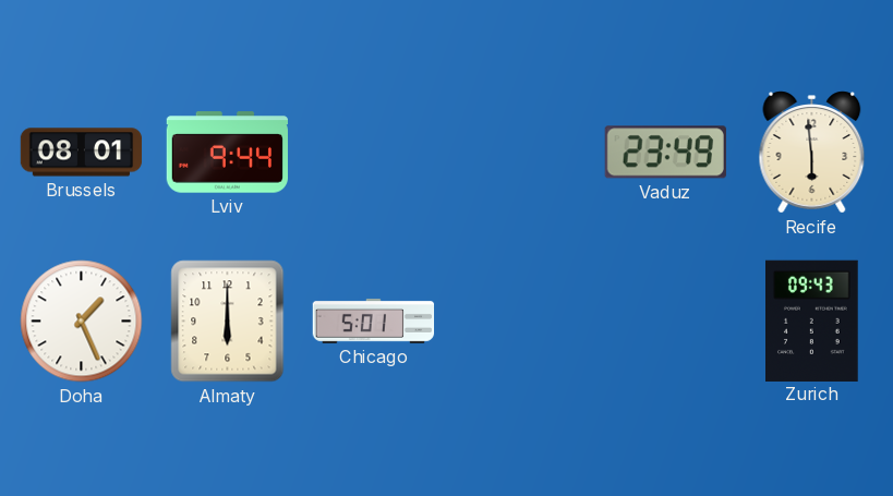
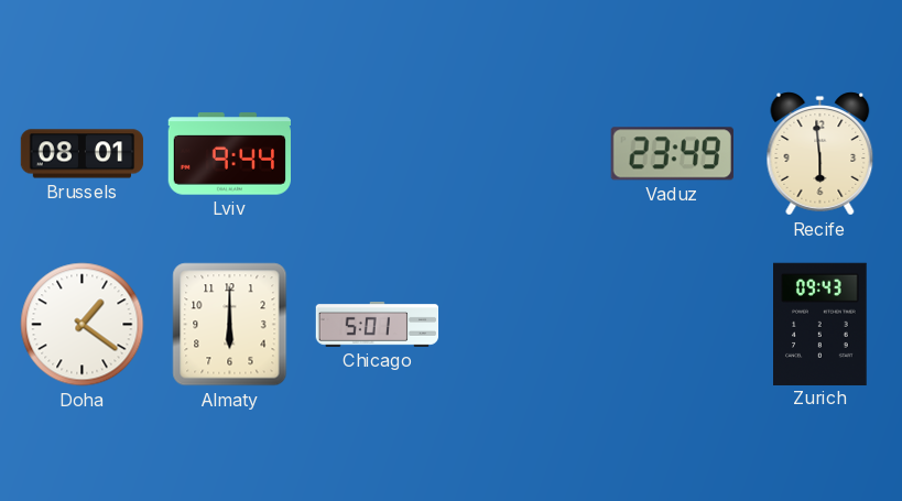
Doha: 1:26 -> 1:21
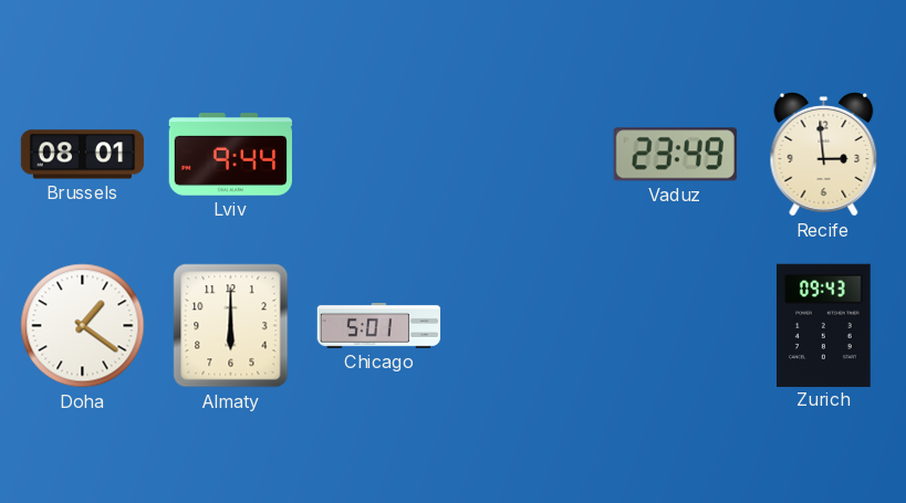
Recife: 5:59 -> 2:59
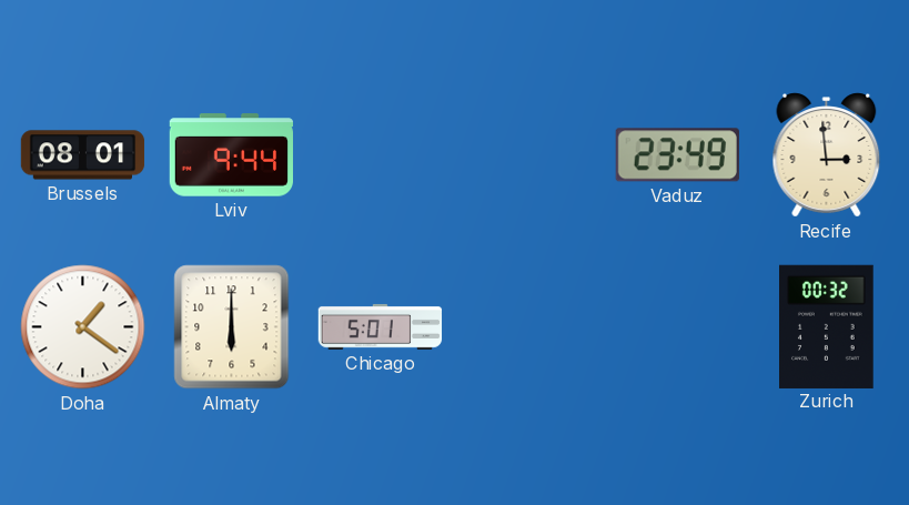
Zurich: 09:43 -> 00:32
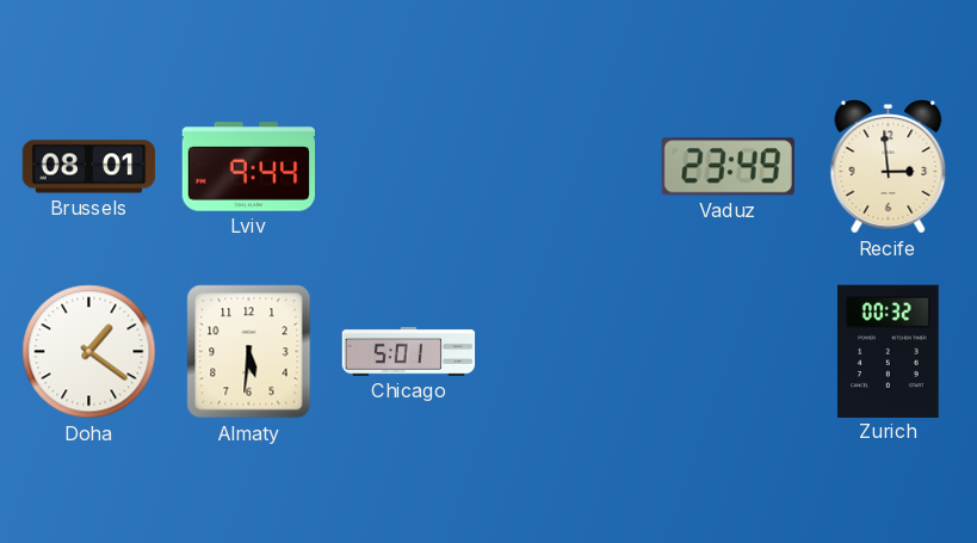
Almaty: 6:00 -> 5:31
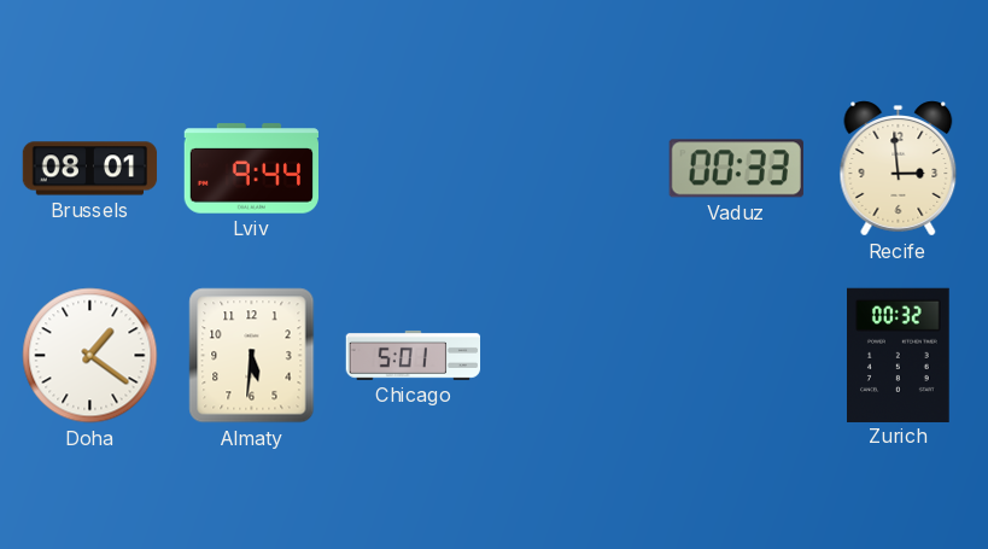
Vaduz: 23:49 -> 00:33
